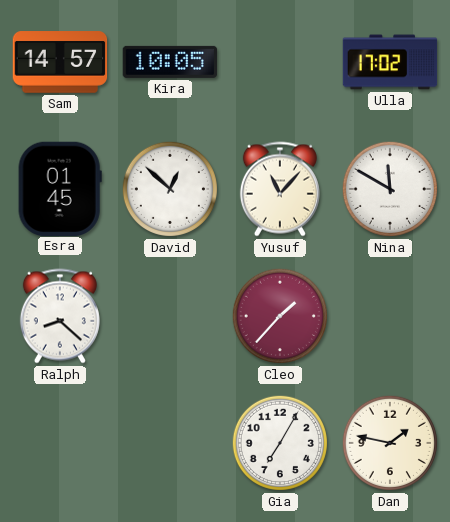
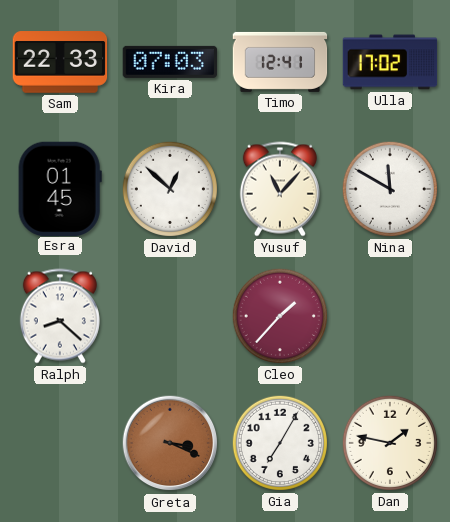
Sam: 14:57 -> 22:33
Kira: 10:05 -> 07:03
Timo: none -> 12:41
Greta: none -> 3:19
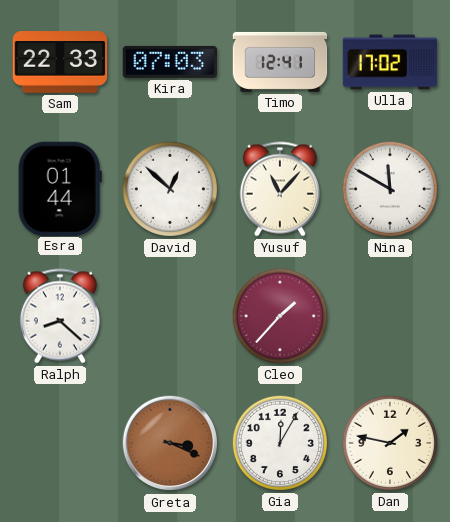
Esra: 01:45 -> 01:44
Gia: 7:05 -> 12:05
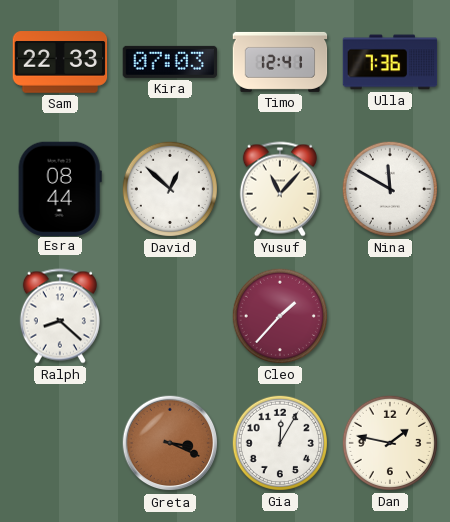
Ulla: 17:02 -> 7:36
Esra: 01:44 -> 08:44
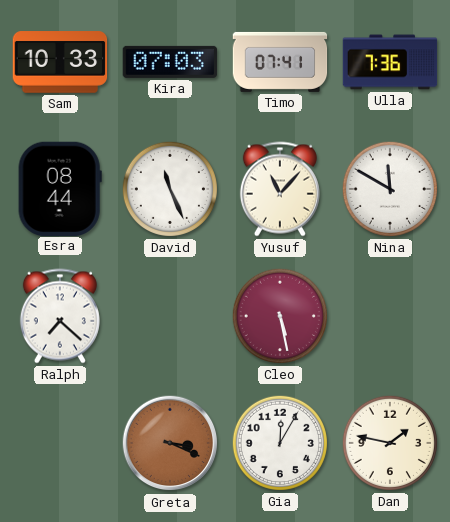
Sam: 22:33 -> 10:33
Timo: 12:41 -> 07:41
David: 12:52 -> 11:26
Ralph: 8:22 -> 7:22
Cleo: 1:37 -> 5:28
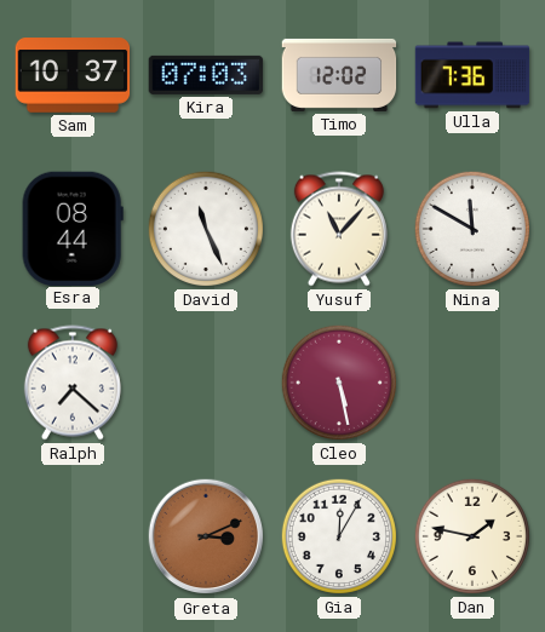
Sam: 10:33 -> 10:37
Timo: 07:41 -> 12:02
Greta: 3:19 -> 3:11
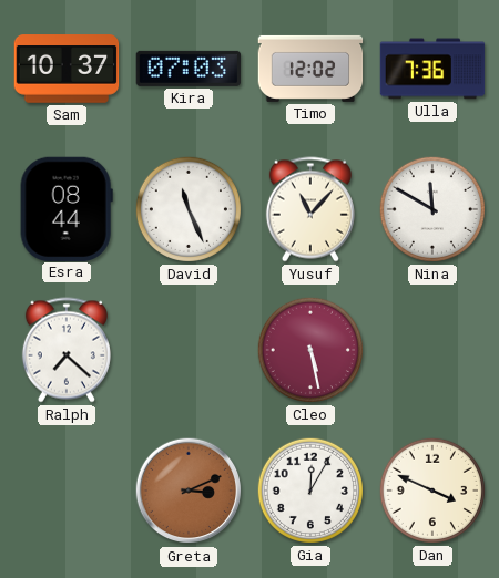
Dan: 1:47 -> 3:49
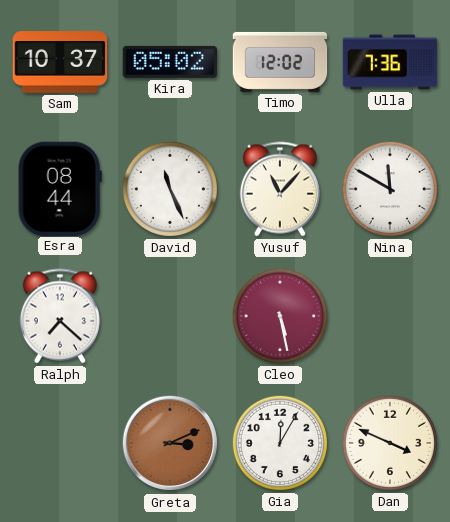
Kira: 07:03 -> 05:02
